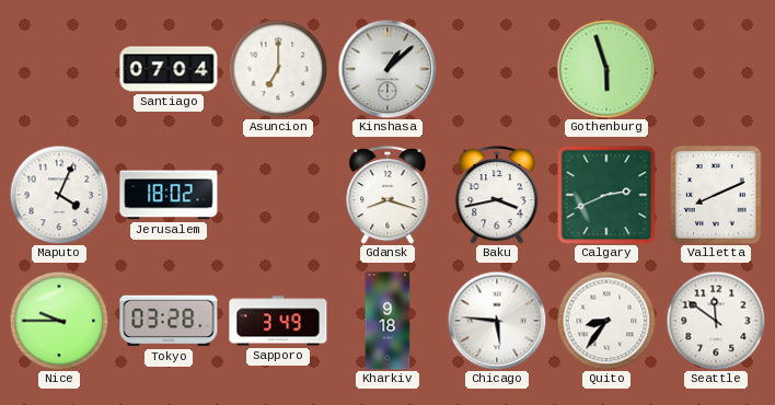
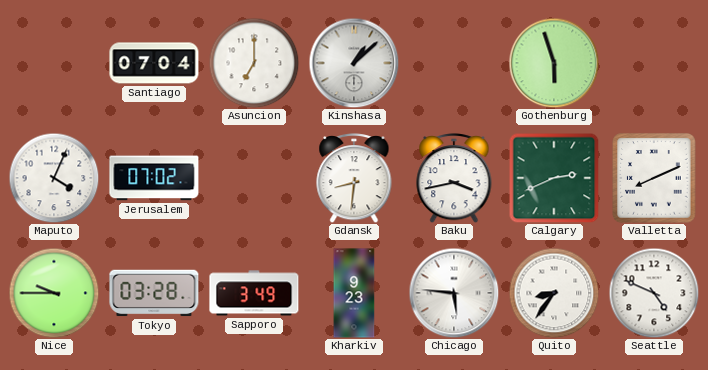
Jerusalem: 18:02 -> 07:02
Gdansk: 8:18 -> 8:31
Kharkiv: 9:18 -> 9:23
Seattle: 11:51 -> 4:49
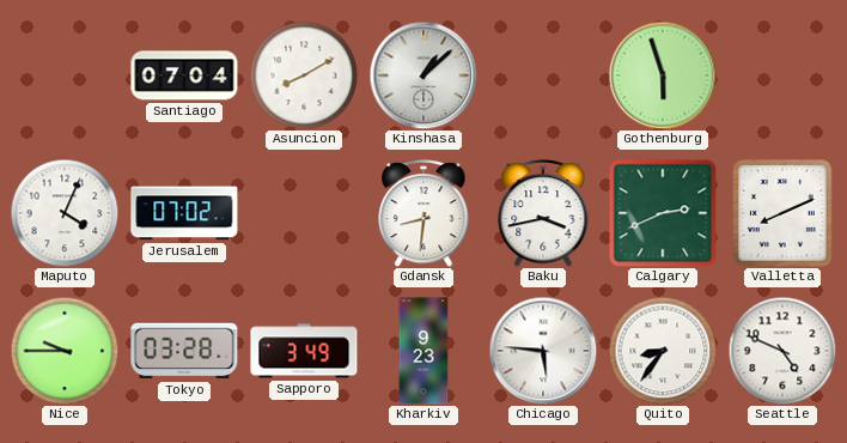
Asuncion: 7:00 -> 8:10
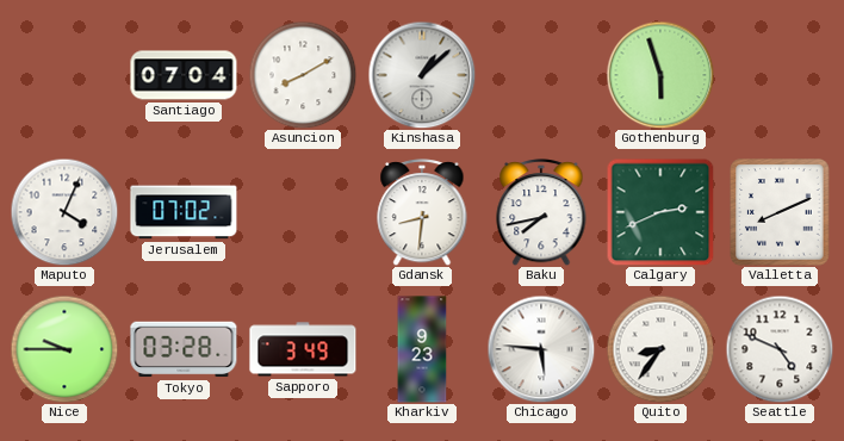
Baku: 3:43 -> 7:43
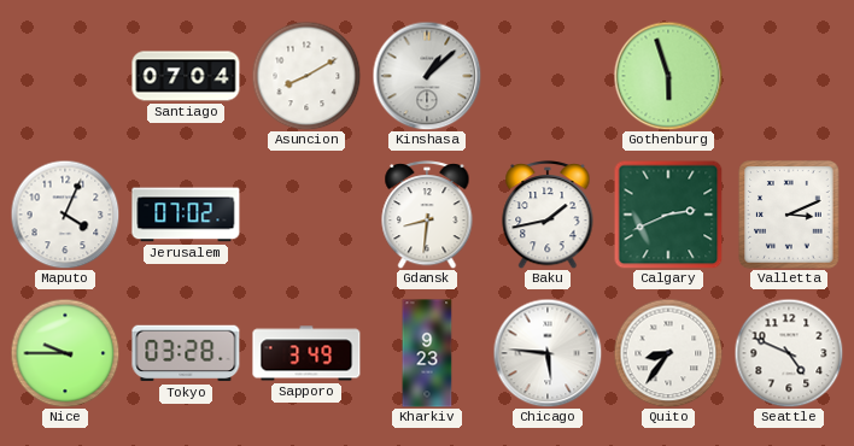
Baku: 7:43 -> 1:43
Valletta: 8:11 -> 3:11
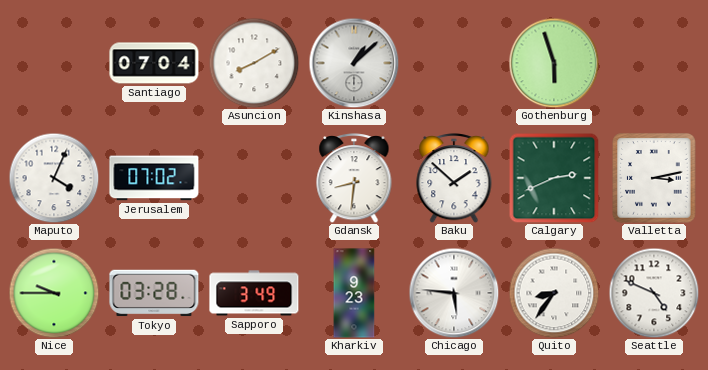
Baku: 1:43 -> 1:52
Valletta: 3:11 -> 3:13
